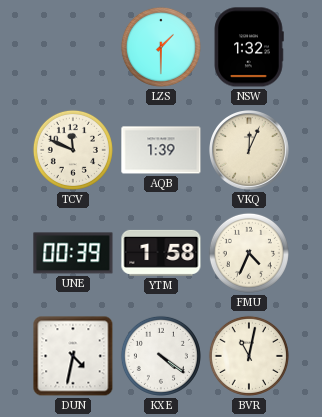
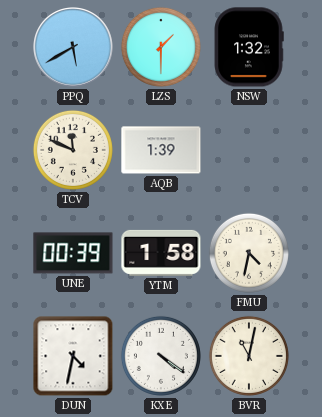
PPQ: none -> 5:40
VKQ: 12:04 -> none
FMU: 4:34 -> 4:32
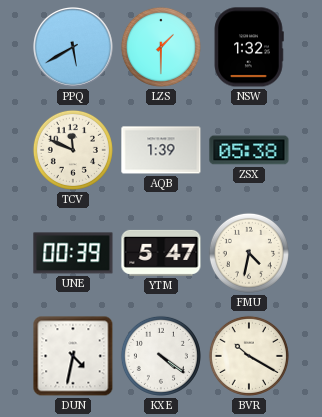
ZSX: none -> 05:38
YTM: 1:58 -> 5:47
BVR: 11:02 -> 10:20
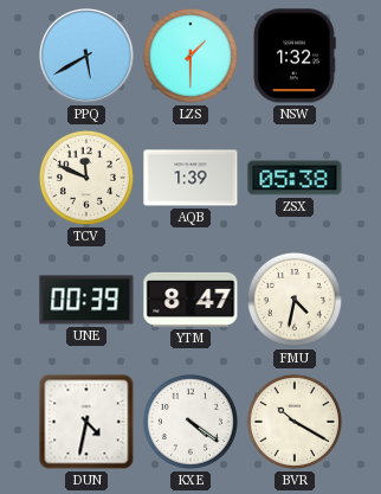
YTM: 5:47 -> 8:47
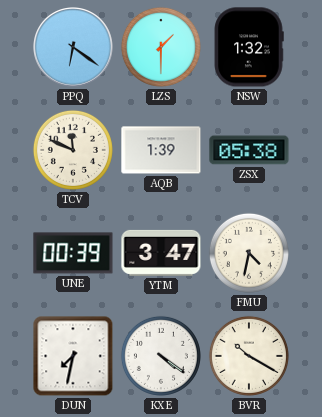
PPQ: 5:40 -> 6:21
YTM: 8:47 -> 3:47
DUN: 4:32 -> 7:32
